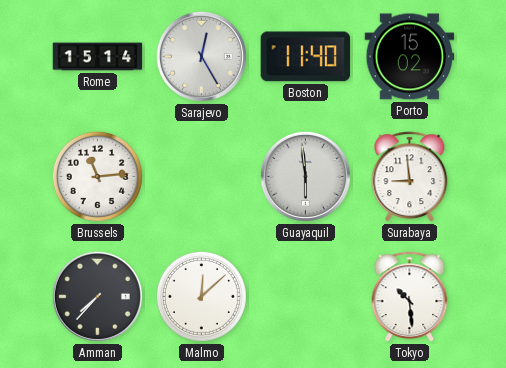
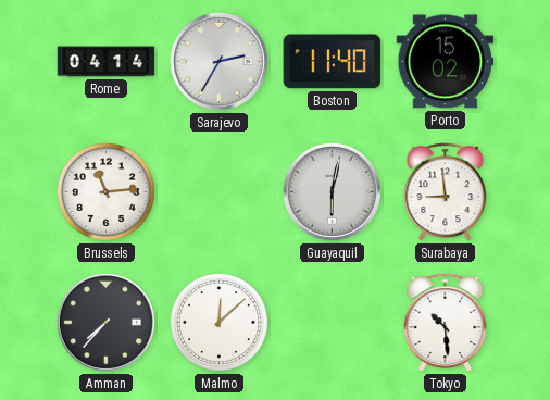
Rome: 15:14 -> 04:14
Sarajevo: 12:25 -> 2:35
Guayaquil: 5:59 -> 6:02
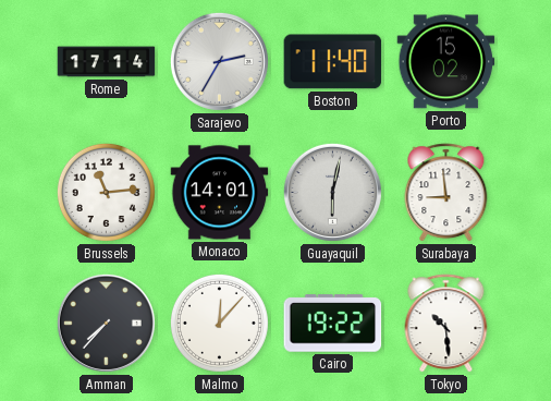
Rome: 04:14 -> 17:14
Monaco: none -> 14:01
Malmo: 12:08 -> 12:07
Cairo: none -> 19:22
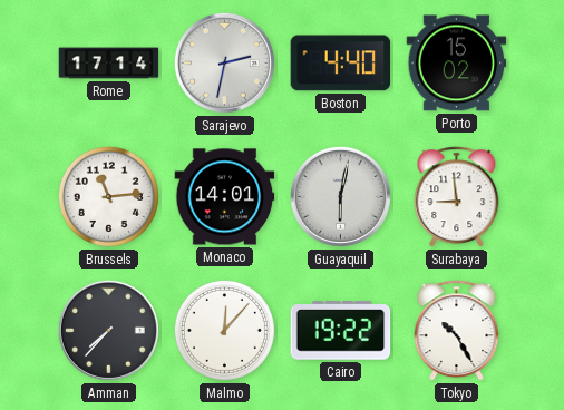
Sarajevo: 2:35 -> 2:32
Boston: 11:40 -> 4:40
Tokyo: 10:29 -> 10:25
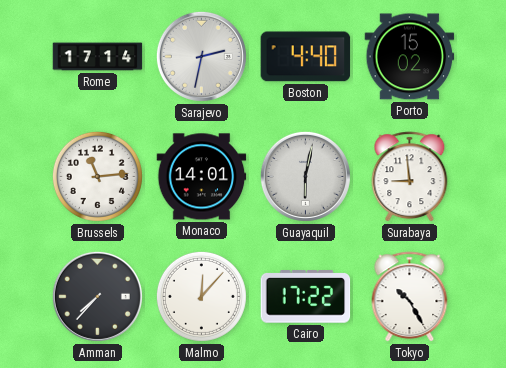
Cairo: 19:22 -> 17:22
